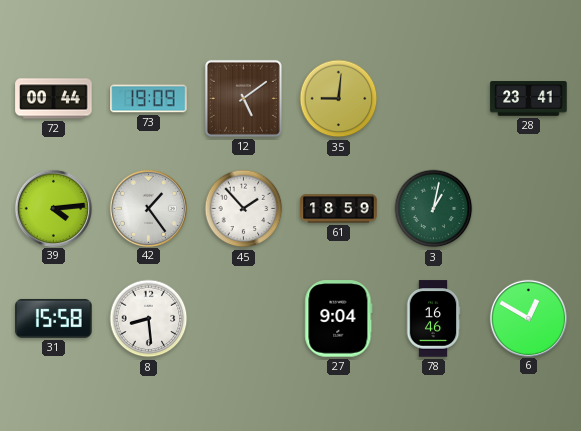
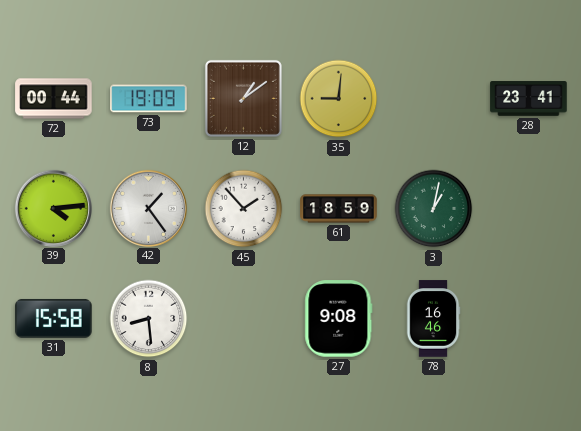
12: 5:09 -> 1:09
27: 9:04 -> 9:08
6: 12:50 -> none
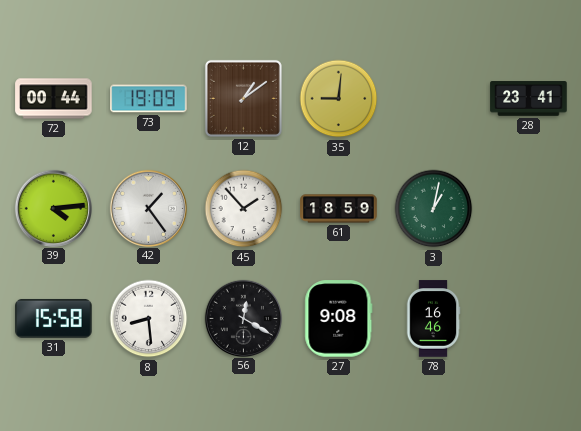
56: none -> 12:20
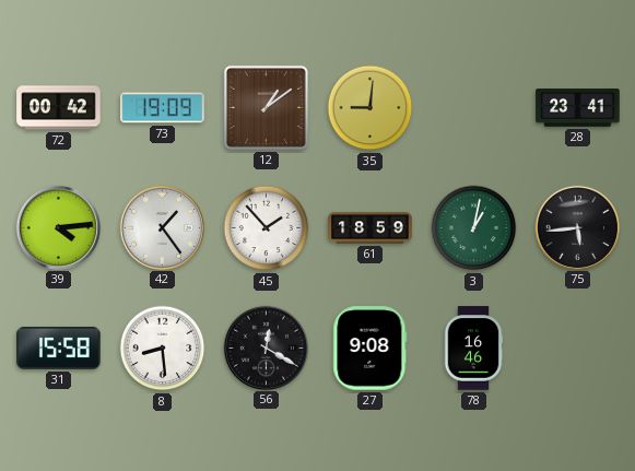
72: 00:44 -> 00:42
75: none -> 5:44
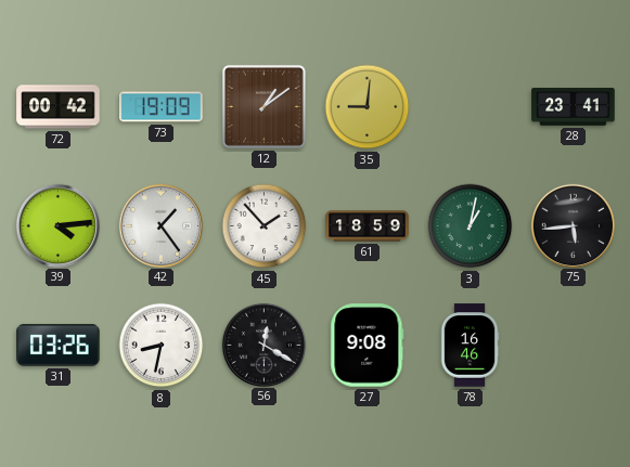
31: 15:58 -> 03:26
8: 8:29 -> 8:32
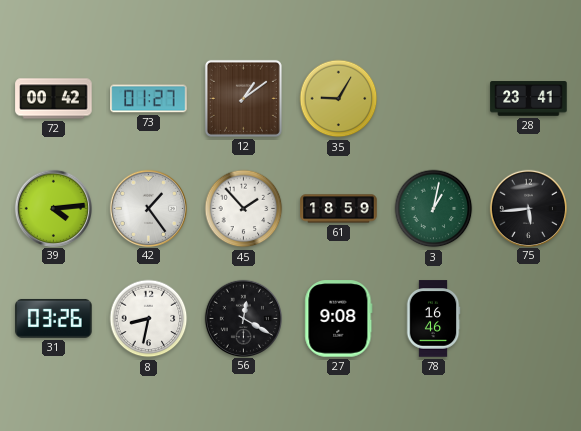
73: 19:09 -> 01:27
35: 9:01 -> 9:05
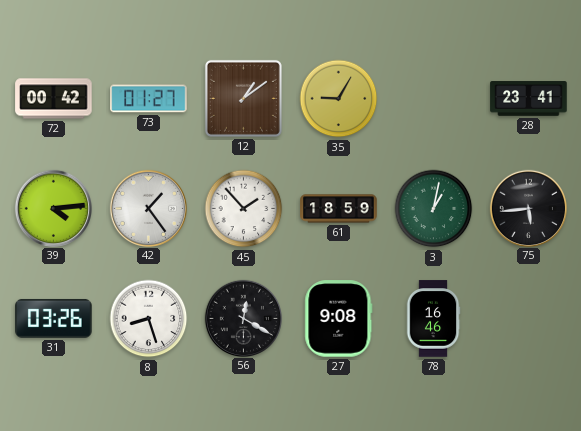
8: 8:32 -> 8:27
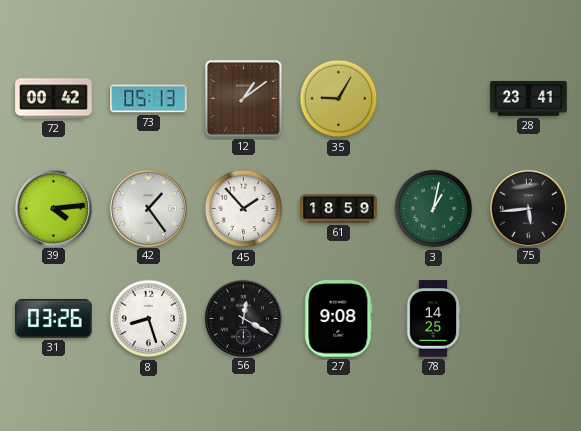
73: 01:27 -> 05:13
78: 16:46 -> 14:25
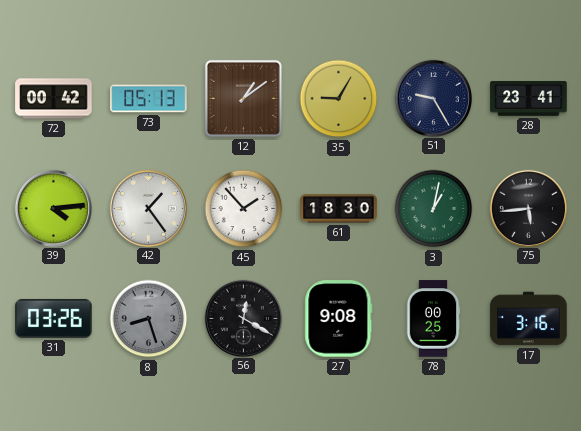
51: none -> 9:25
61: 18:59 -> 18:30
8 dial: white -> grey
78: 14:25 -> 00:25
17: none -> 3:16
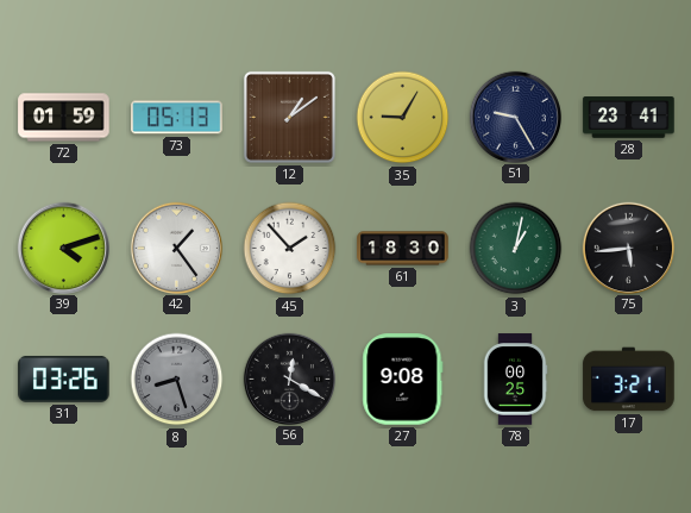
72: 00:42 -> 01:59
39: 4:14 -> 4:12
17: 3:16 -> 3:21
